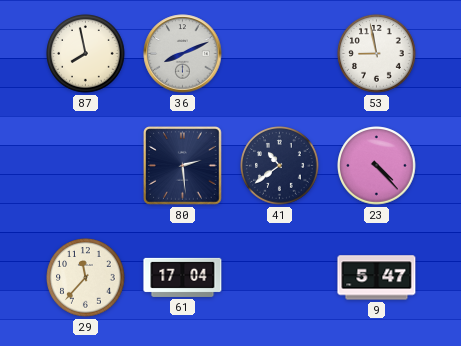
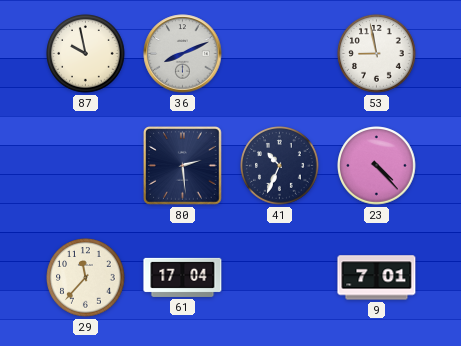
87: 7:58 -> 9:58
41: 10:39 -> 10:34
9: 5:47 -> 7:01
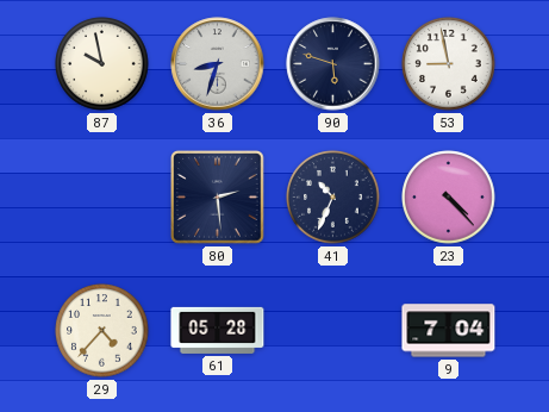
36: 8:11 -> 8:33
90: none -> 5:48
29: 11:37 -> 4:37
61: 17:04 -> 05:28
9: 7:01 -> 7:04
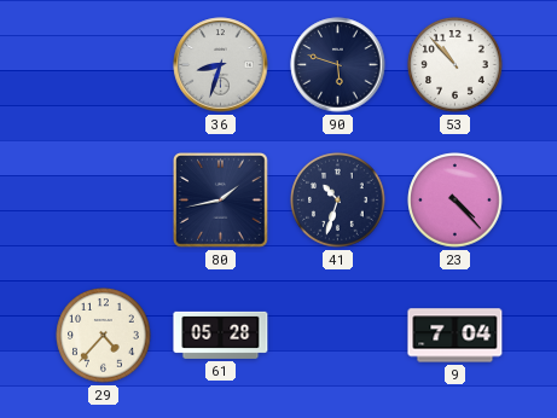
87: 9:58 -> none
53: 8:58 -> 10:53
80: 2:29 -> 1:43
41: 10:34 -> 10:33
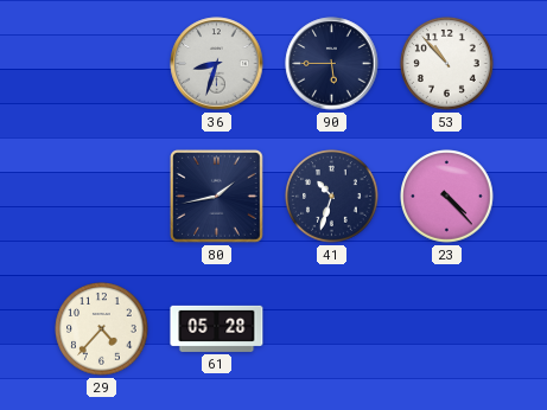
90: 5:48 -> 5:45
9: 7:04 -> none
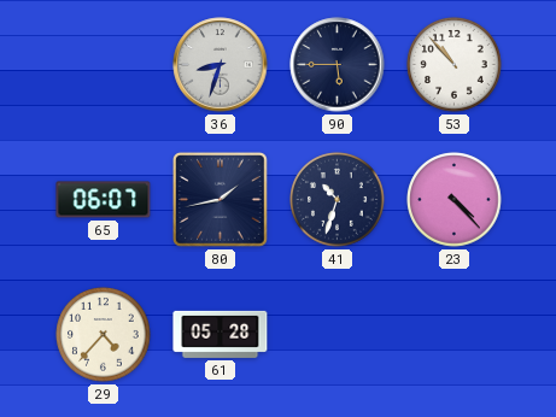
65: none -> 06:07
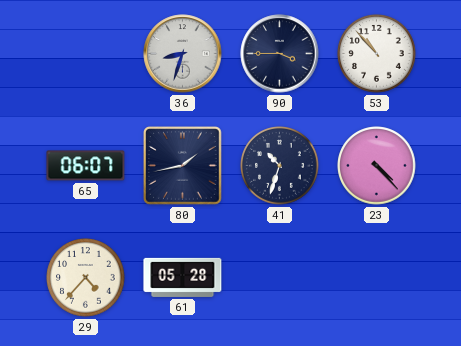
90: 5:45 -> 3:45
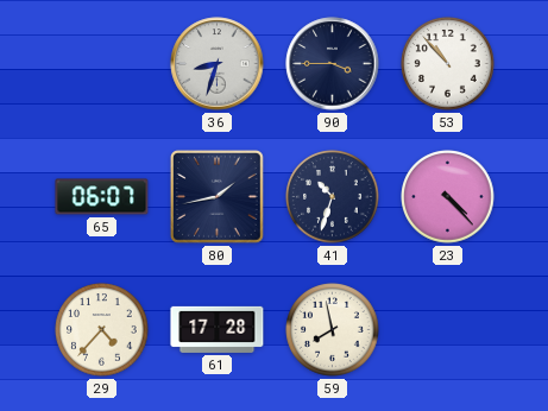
61: 05:28 -> 17:28
59: none -> 7:58
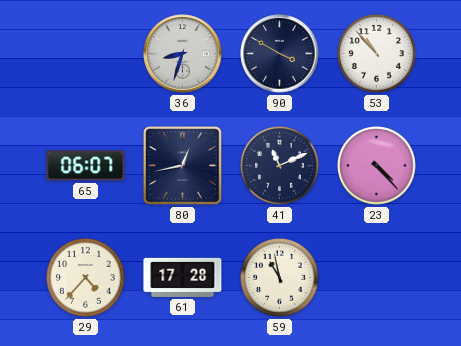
90: 3:45 -> 3:50
80: 1:43 -> 12:43
41: 10:33 -> 11:11
59: 7:58 -> 10:58
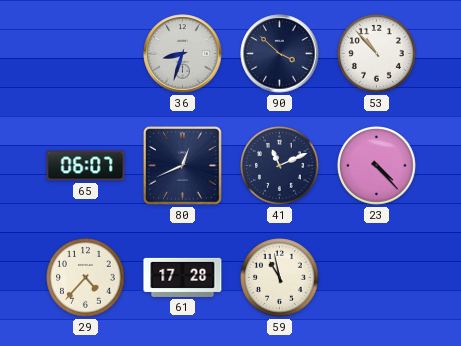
90: 3:50 -> 3:52
80: 12:43 -> 12:41
